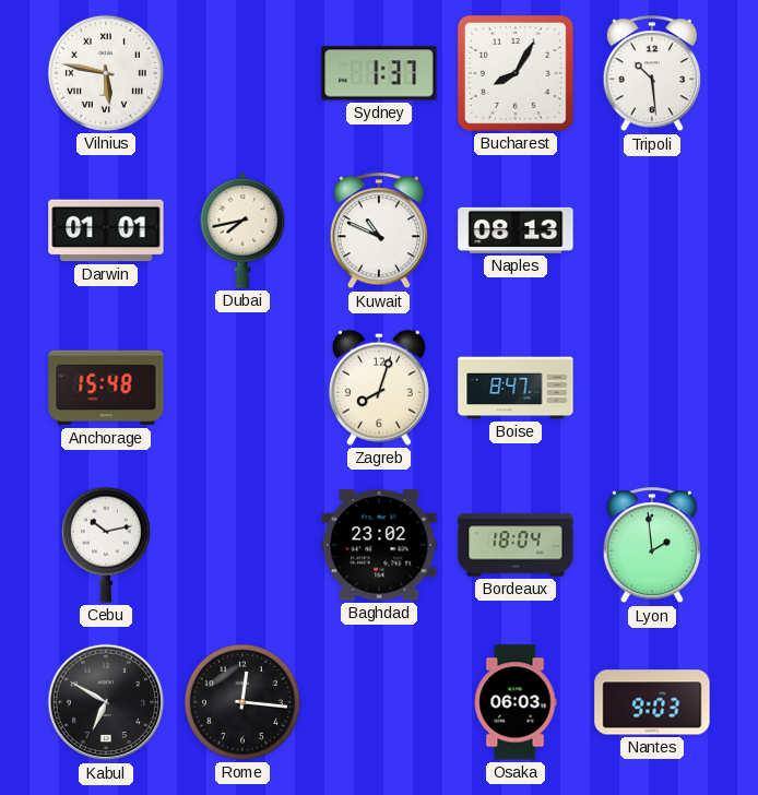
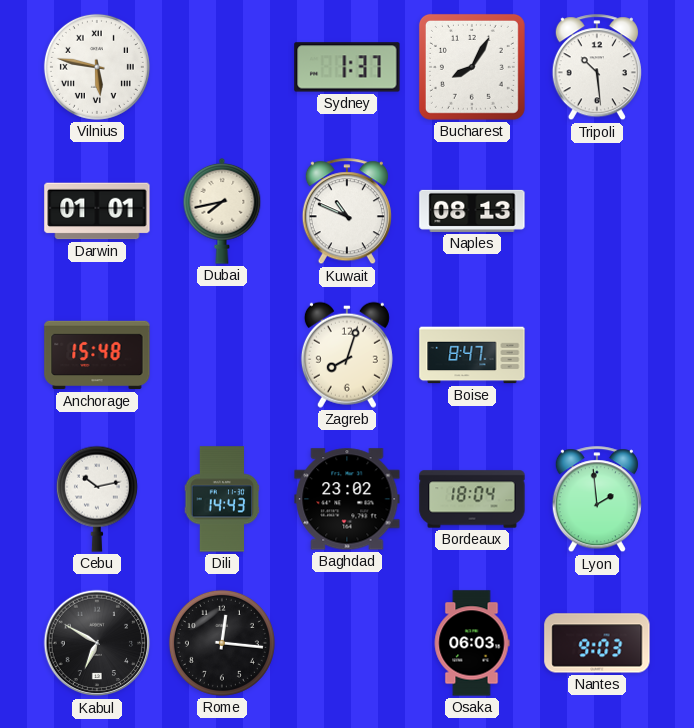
Dili: none -> 14:43
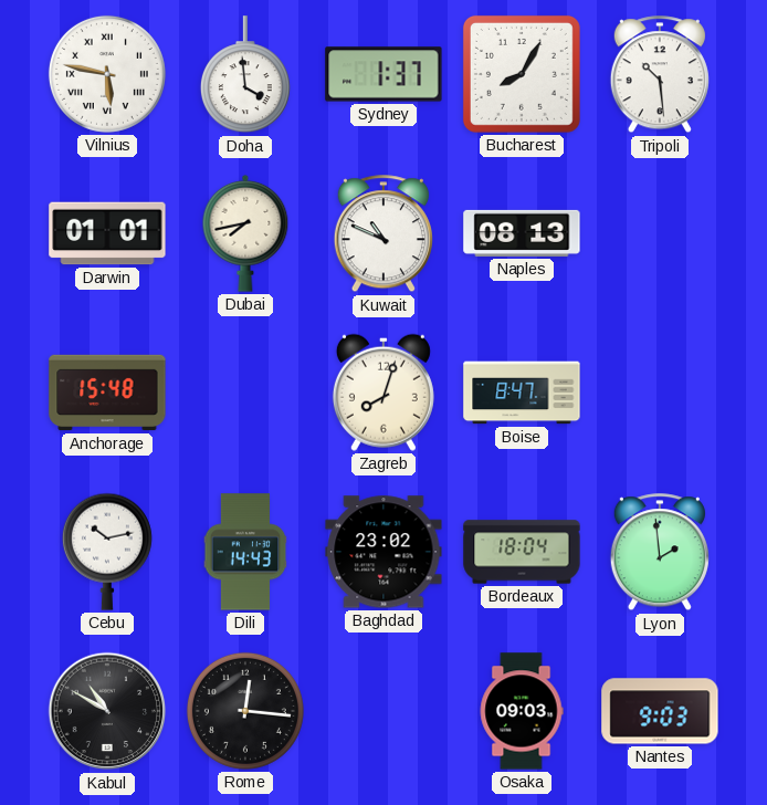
Doha: none -> 3:59
Kabul: 6:50 -> 10:50
Osaka: 06:03 -> 09:03
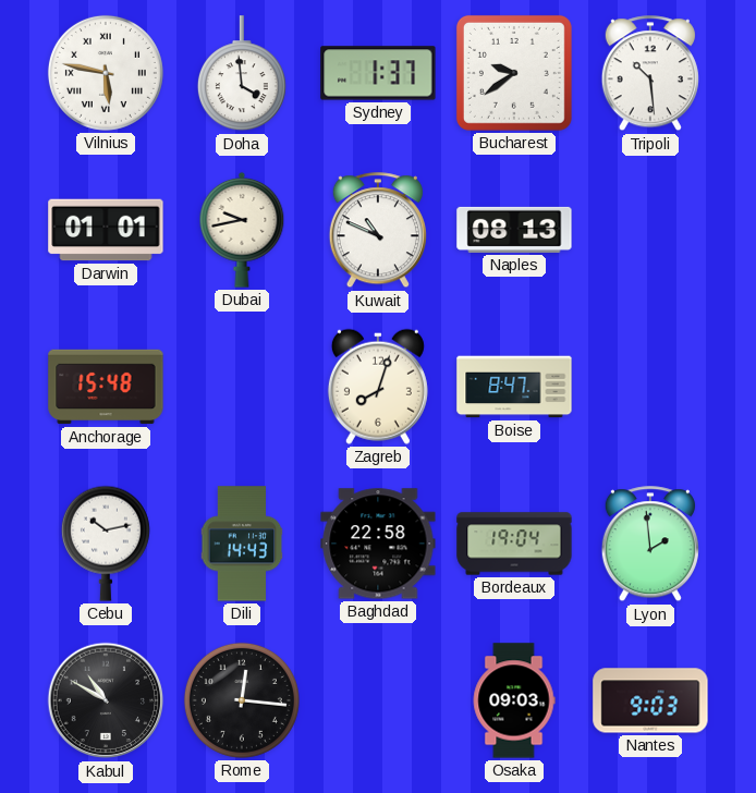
Bucharest: 8:05 -> 9:39
Dubai: 7:43 -> 9:43
Baghdad: 23:02 -> 22:58
Bordeaux: 18:04 -> 19:04
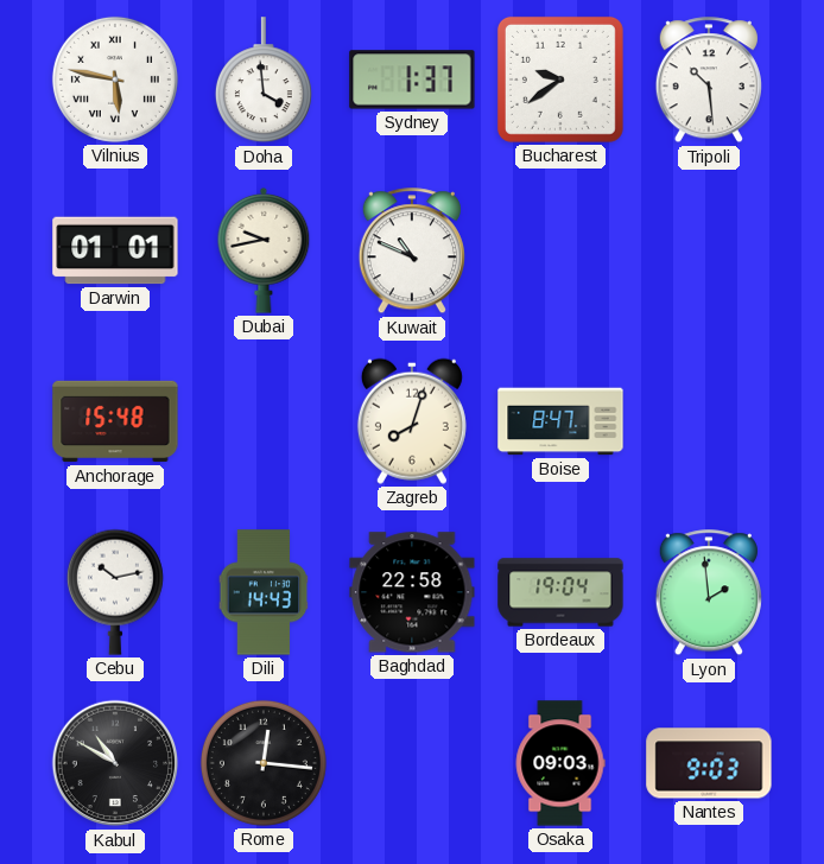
Naples: 08:13 -> none
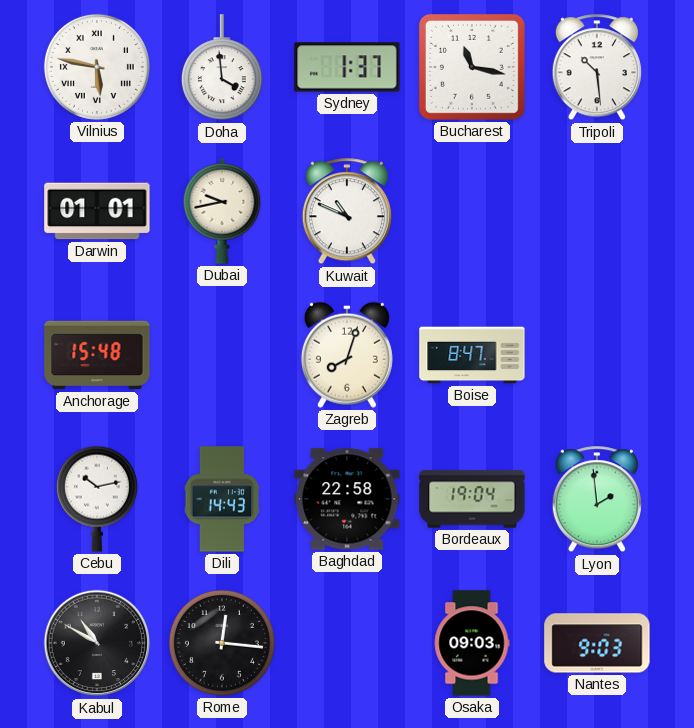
Bucharest: 9:39 -> 11:17
